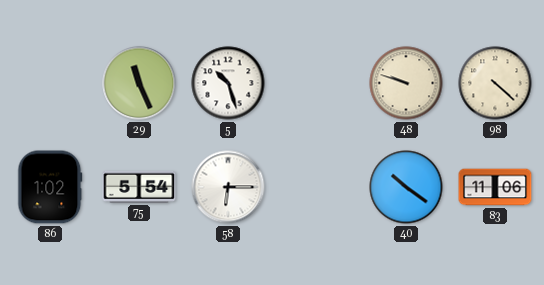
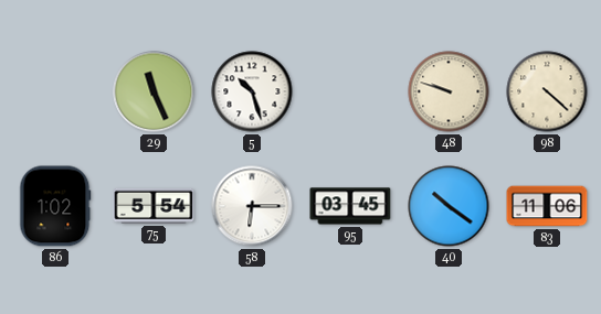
95: none -> 03:45
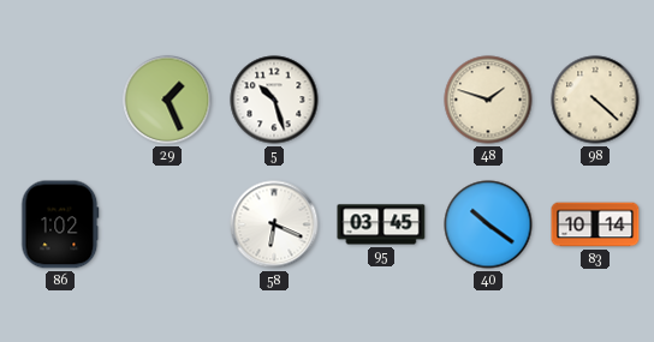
29: 11:26 -> 1:26
48: 9:48 -> 1:48
75: 5:54 -> none
58: 6:15 -> 6:19
83: 11:06 -> 10:14
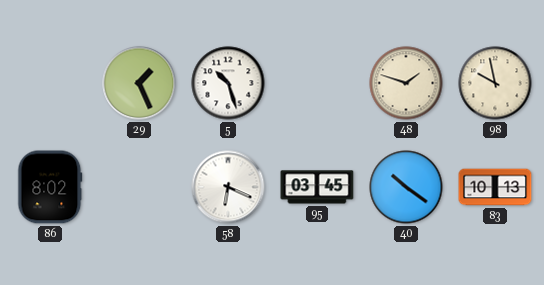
98: 4:22 -> 9:58
86: 1:02 -> 8:02
83: 10:14 -> 10:13
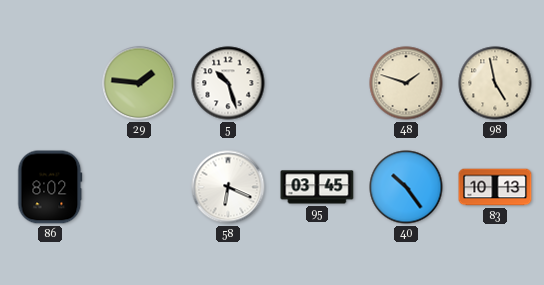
29: 1:26 -> 1:46
98: 9:58 -> 4:58
40: 10:21 -> 10:24
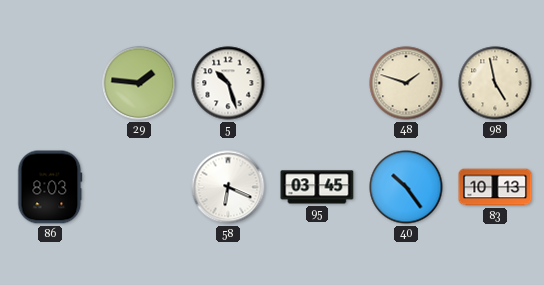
86: 8:02 -> 8:03
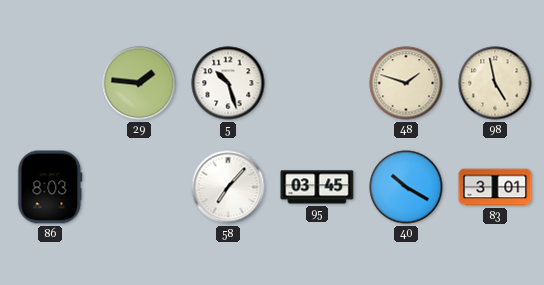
58: 6:19 -> 7:07
40: 10:24 -> 10:20
83: 10:13 -> 3:01
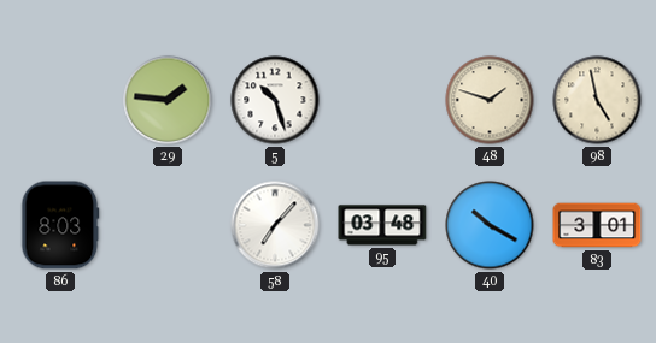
95: 03:45 -> 03:48
